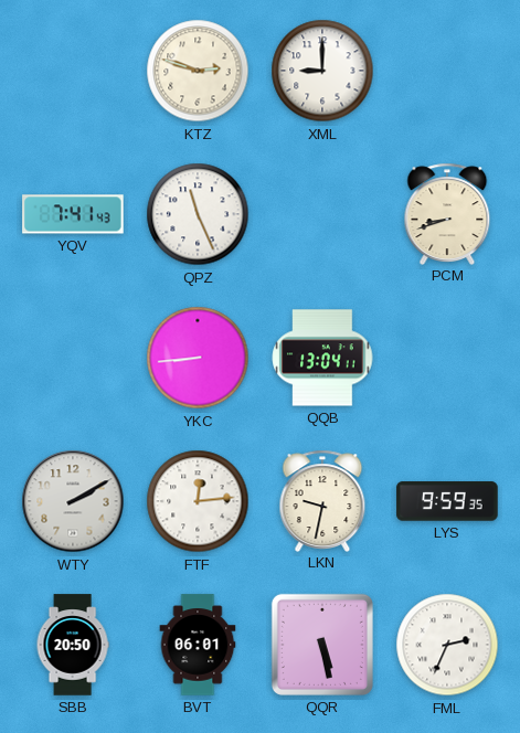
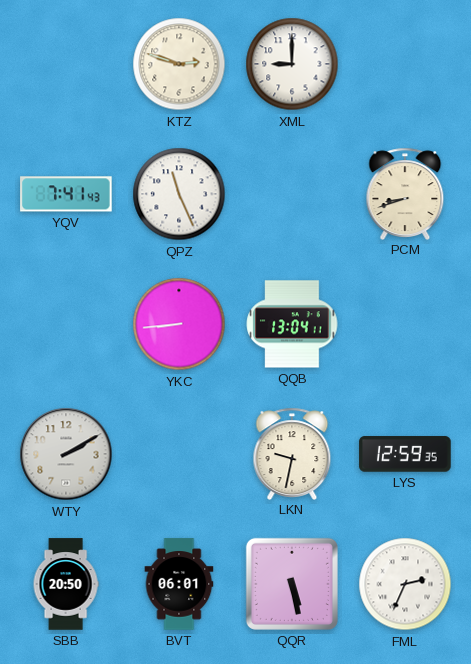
FTF: 12:14 -> none
LYS: 9:59 -> 12:59
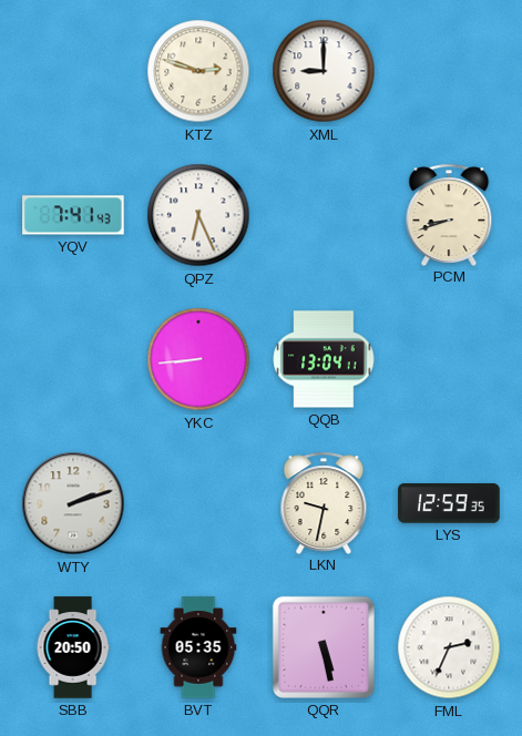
QPZ: 11:26 -> 6:26
WTY: 2:10 -> 2:12
BVT: 06:01 -> 05:35
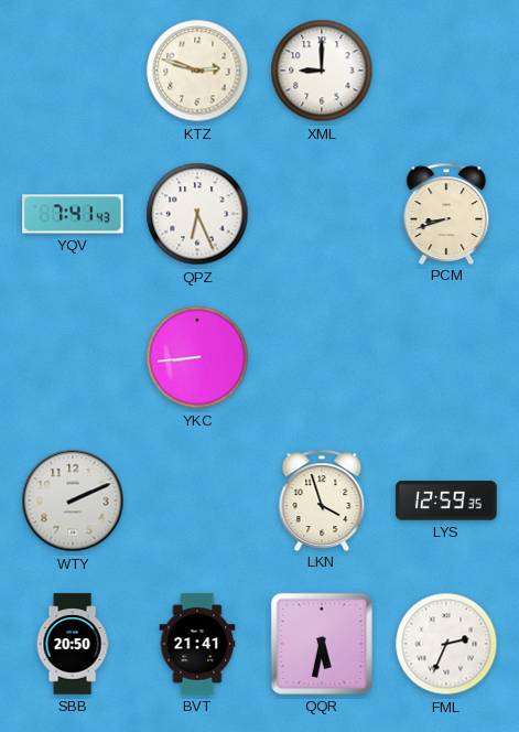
QQB: 13:04 -> none
WTY: 2:12 -> 2:11
LKN: 9:32 -> 3:57
BVT: 05:35 -> 21:41
QQR: 5:28 -> 5:32
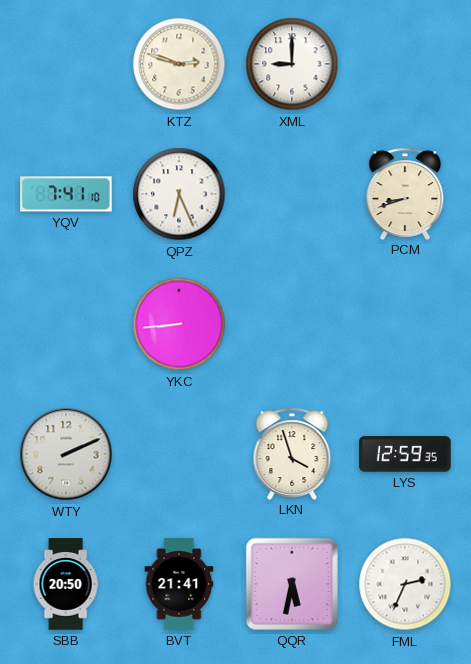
YQV: 7:41:43 -> 7:41:10
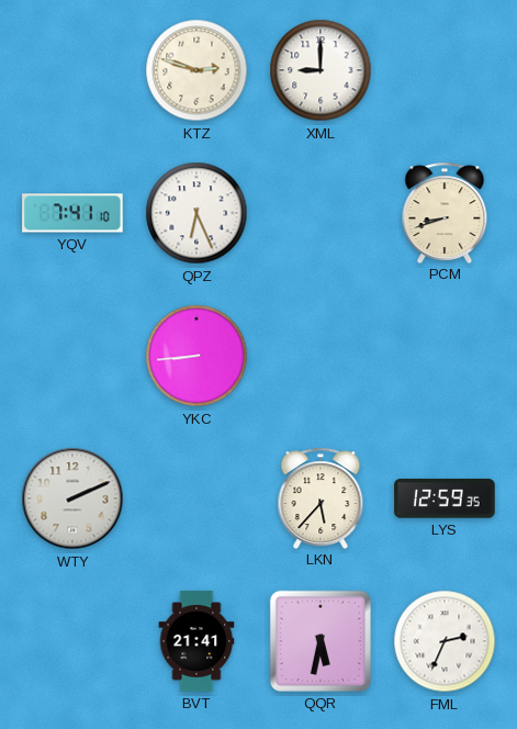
LKN: 3:57 -> 5:37
SBB: 20:50 -> none
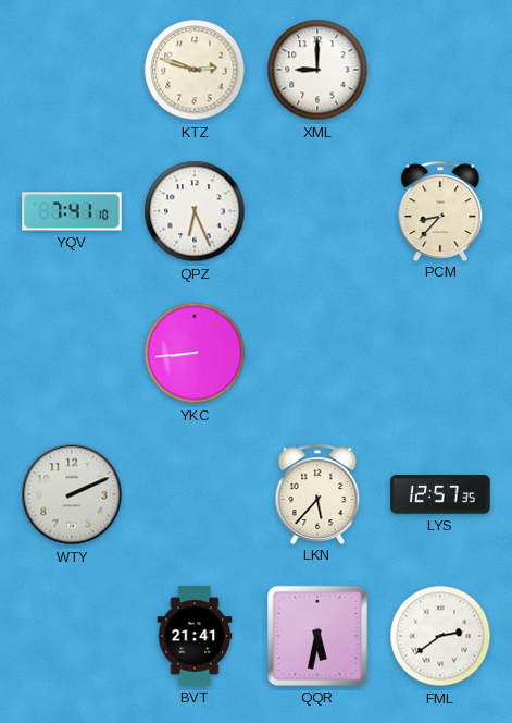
PCM: 8:42 -> 8:37
LYS: 12:59 -> 12:57
FML: 2:34 -> 2:39
